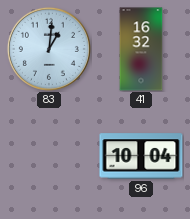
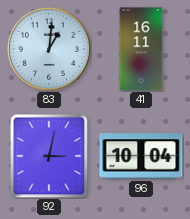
41: 16:32 -> 16:11
92: none -> 3:02
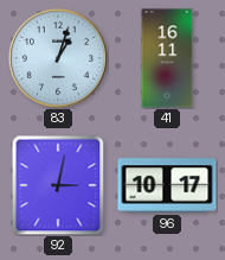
83: 1:01 -> 1:03
96: 10:04 -> 10:17
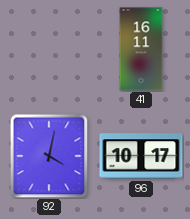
83: 1:03 -> none
92: 3:02 -> 4:02
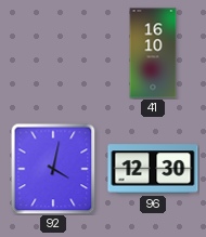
41: 16:11 -> 16:10
96: 10:17 -> 12:30
